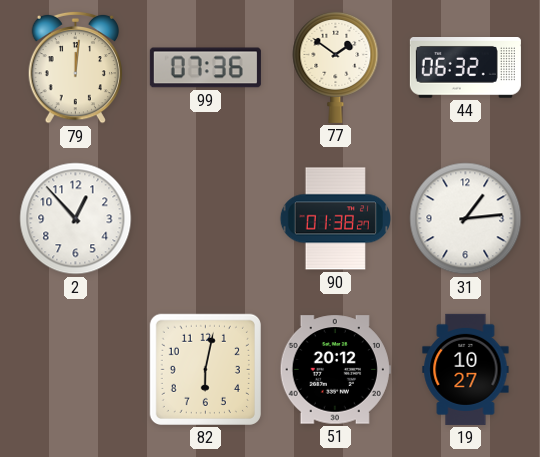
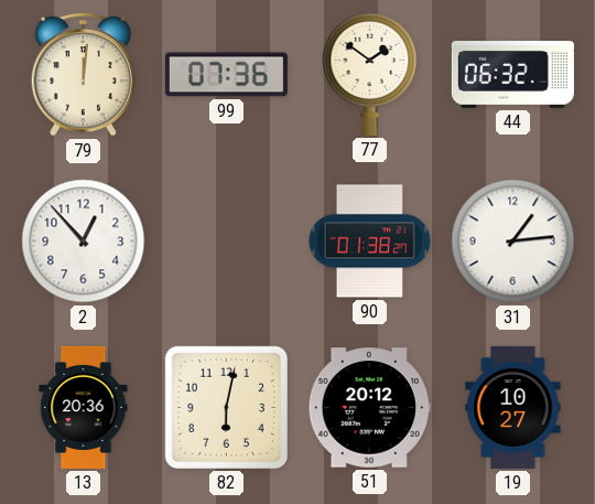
13: none -> 20:36
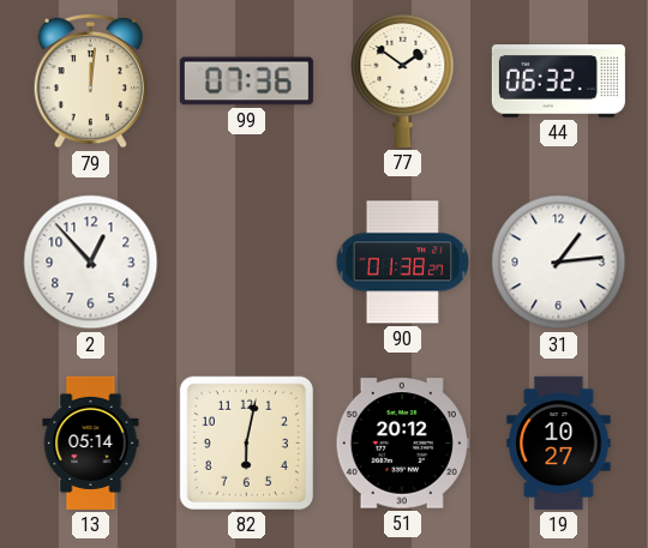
13: 20:36 -> 05:14
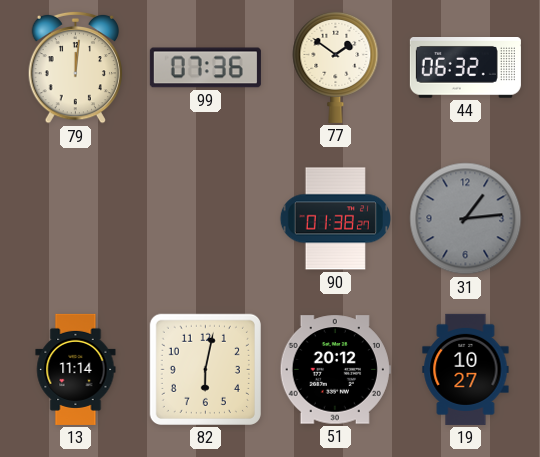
2: 12:53 -> none
31 dial: white -> grey
13: 05:14 -> 11:14
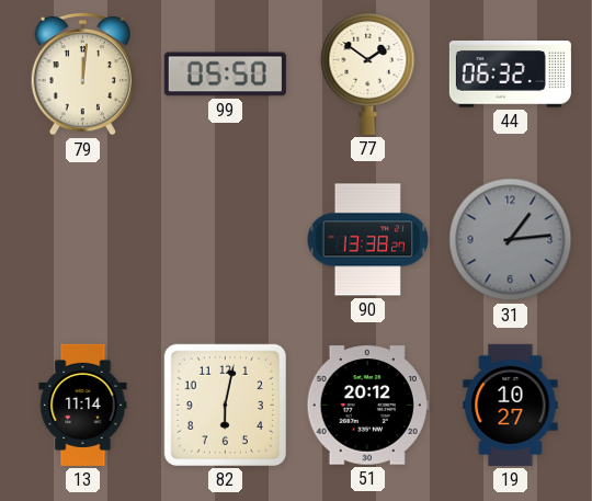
99: 07:36 -> 05:50
90: 01:38 -> 13:38
